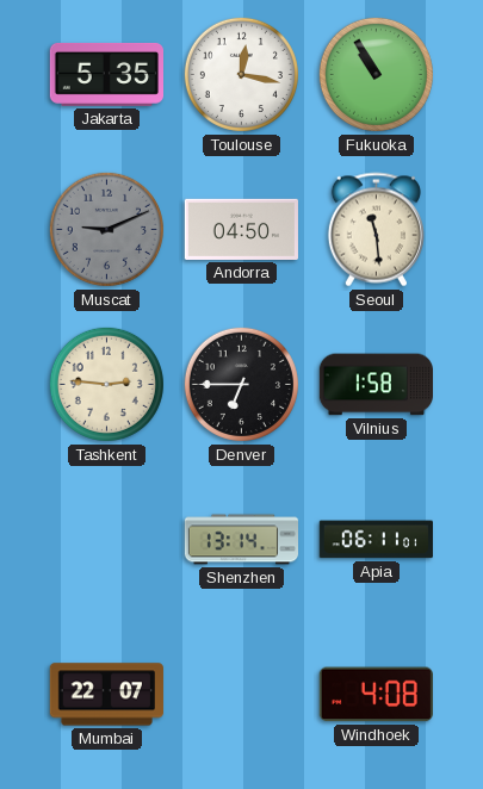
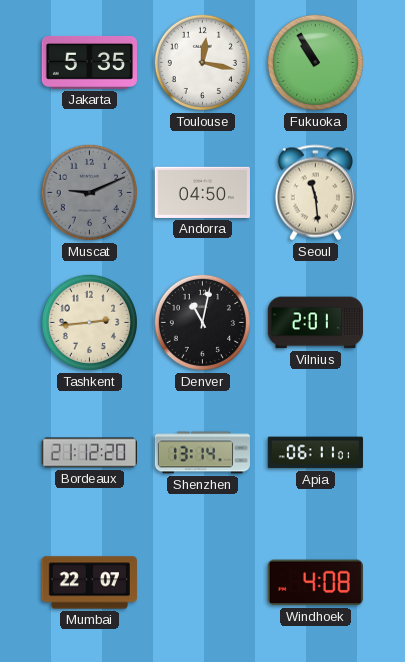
Tashkent: 2:46 -> 2:44
Denver: 6:45 -> 11:02
Vilnius: 1:58 -> 2:01
Bordeaux: none -> 21:12
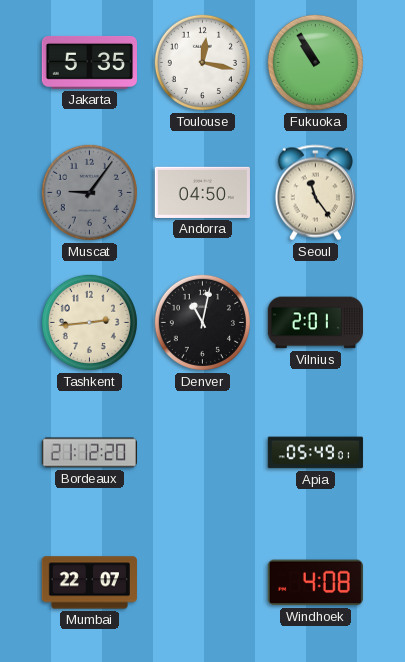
Muscat: 9:11 -> 9:06
Seoul: 11:29 -> 11:24
Shenzhen: 13:14 -> none
Apia: 06:11 -> 05:49
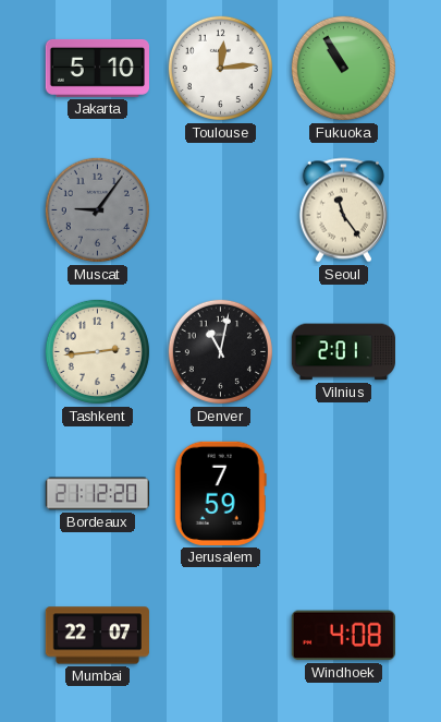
Jakarta: 5:35 -> 5:10
Toulouse: 12:17 -> 12:14
Andorra: 04:50 -> none
Jerusalem: none -> 7:59
Apia: 05:49 -> none
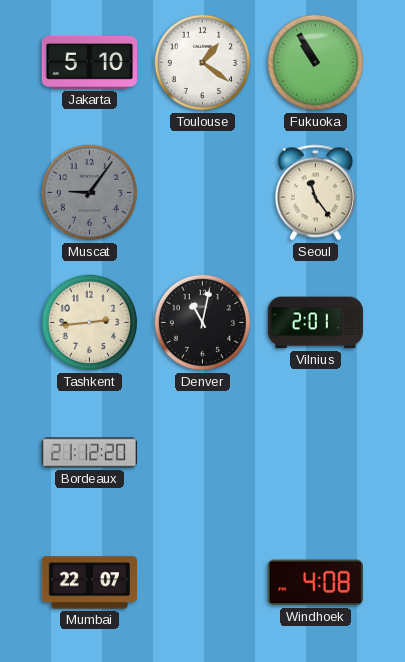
Toulouse: 12:14 -> 1:21
Jerusalem: 7:59 -> none
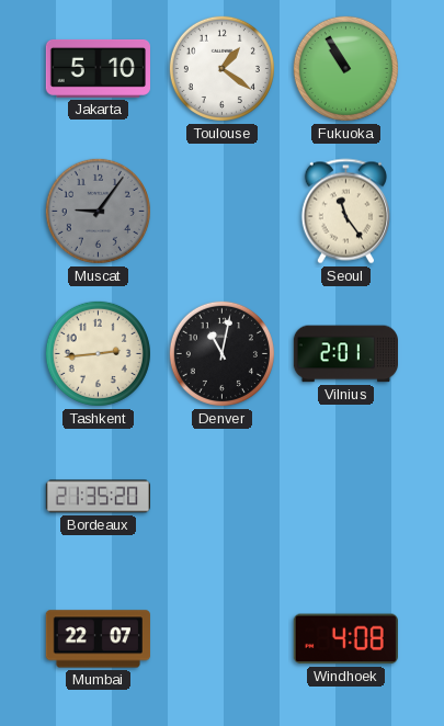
Bordeaux: 21:12 -> 21:35
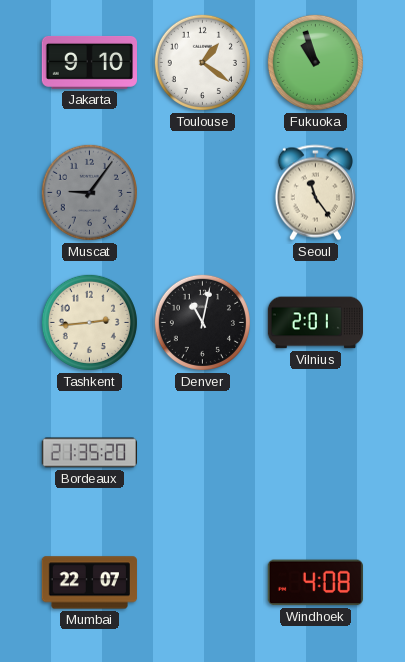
Jakarta: 5:10 -> 9:10
Fukuoka: 10:55 -> 10:57
